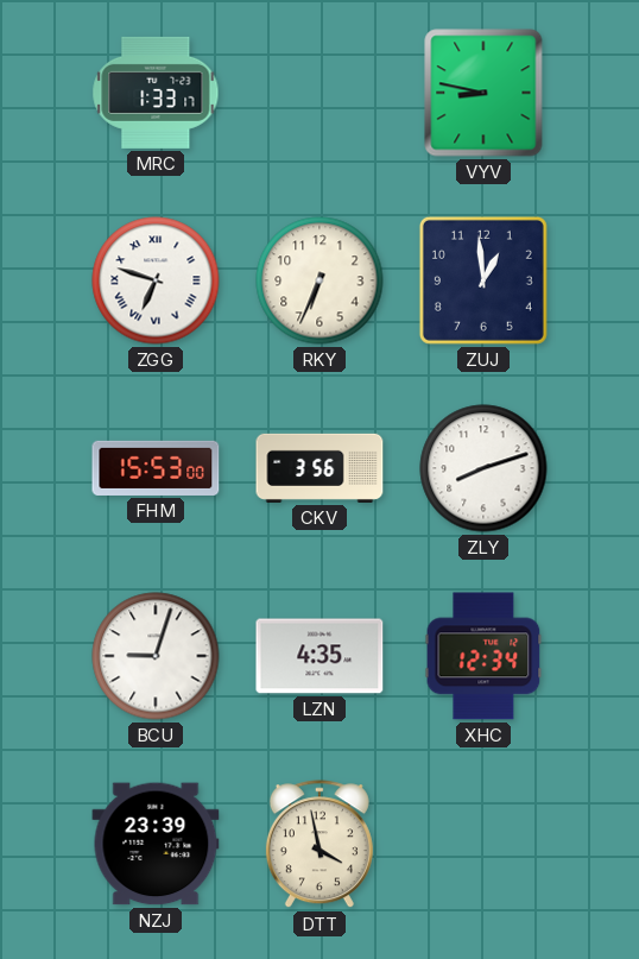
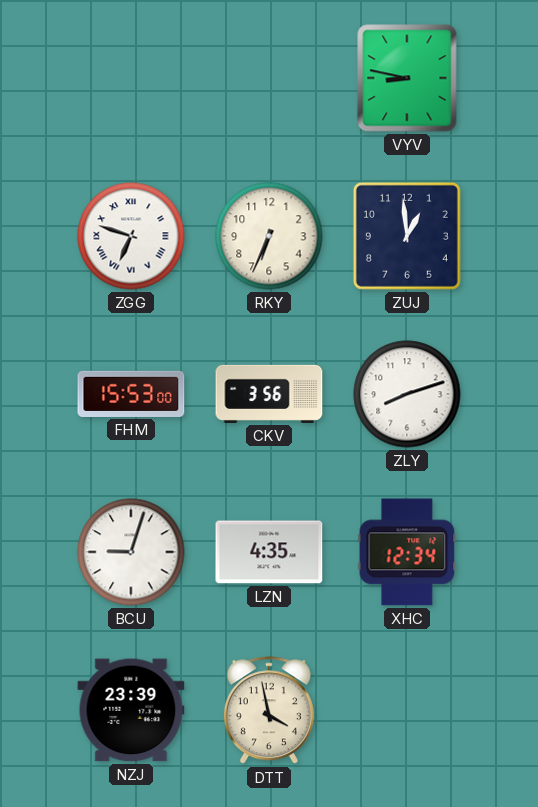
MRC: 1:33 -> none
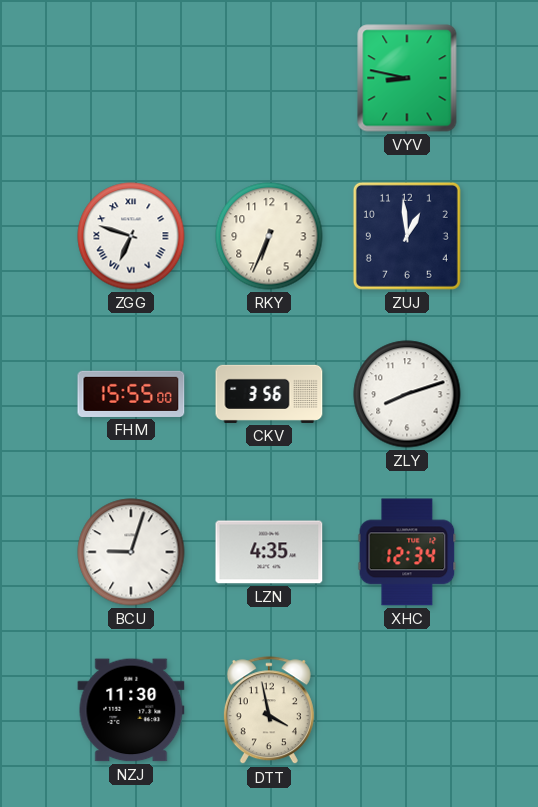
FHM: 15:53 -> 15:55
NZJ: 23:39 -> 11:30
